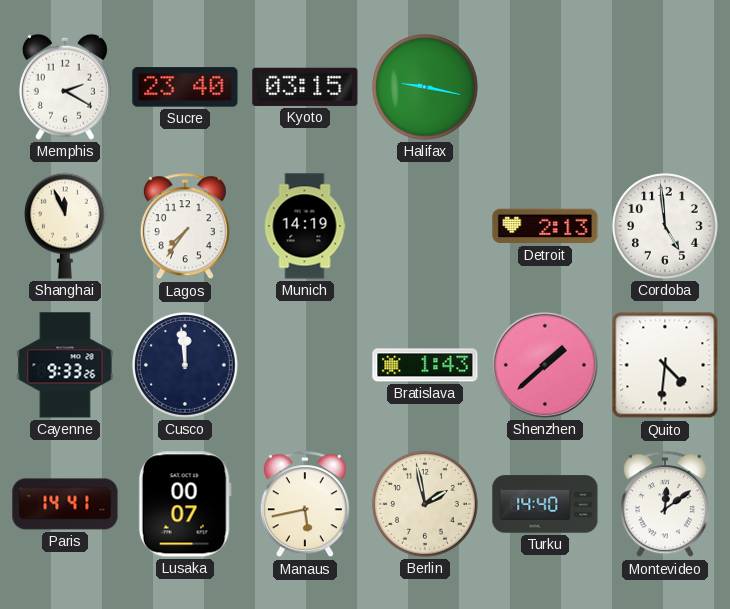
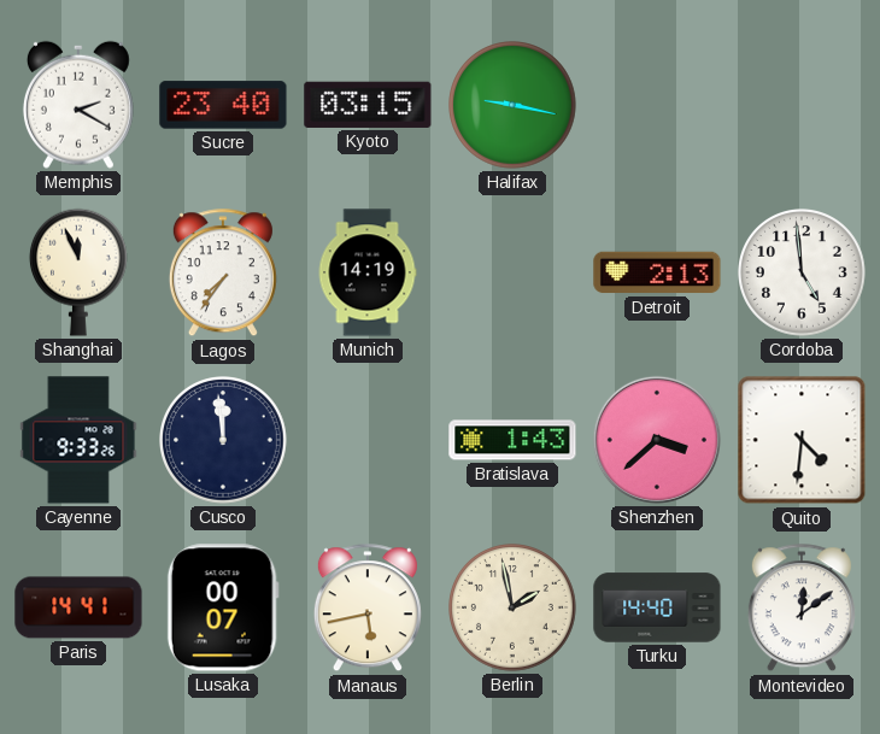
Shenzhen: 1:38 -> 3:38
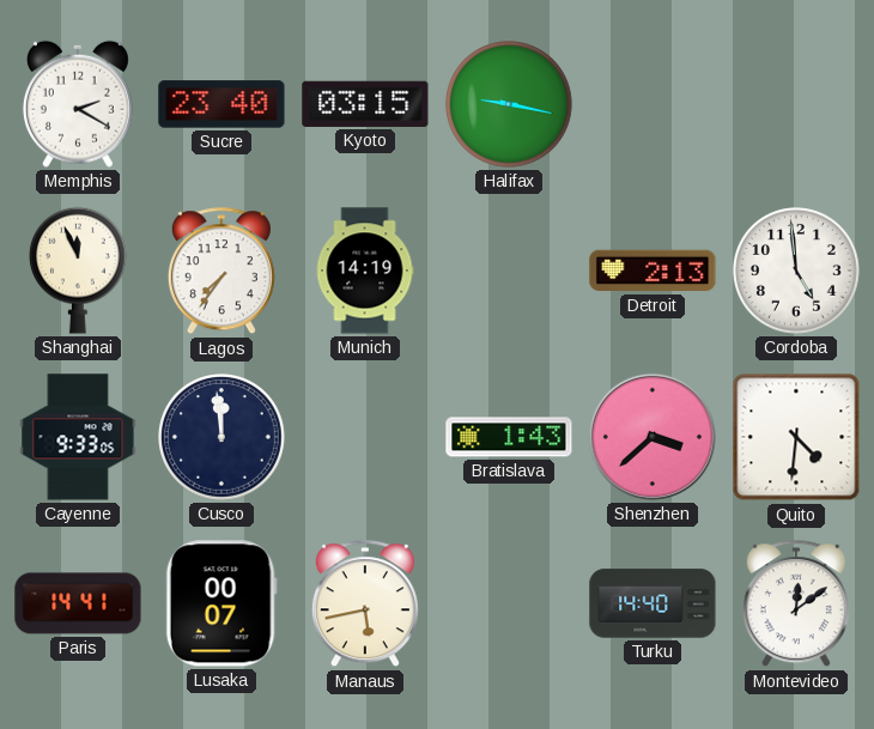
Cayenne: 9:33:26 -> 9:33:05
Berlin: 1:58 -> none
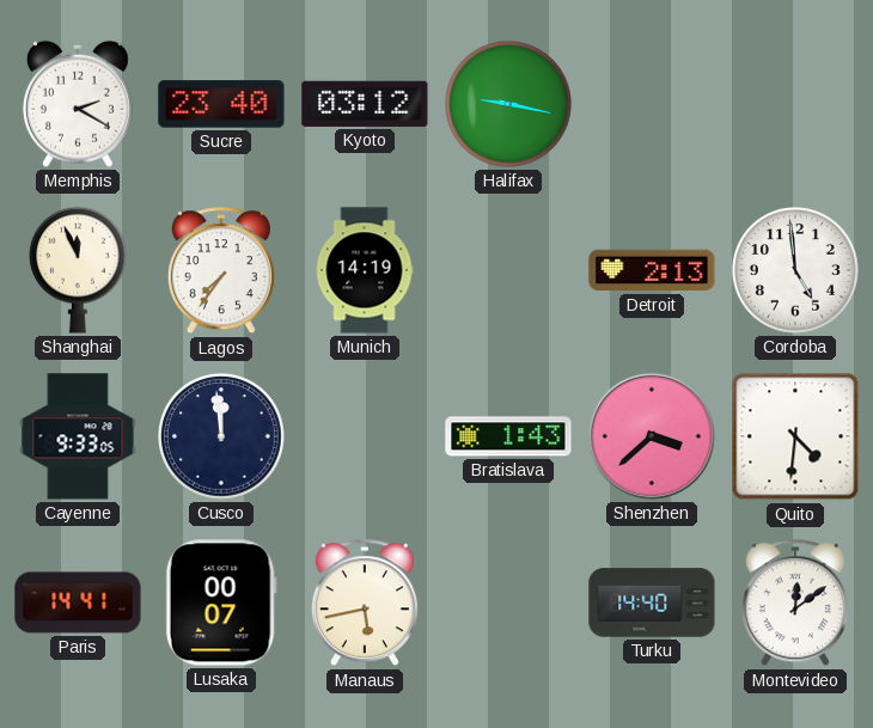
Kyoto: 03:15 -> 03:12
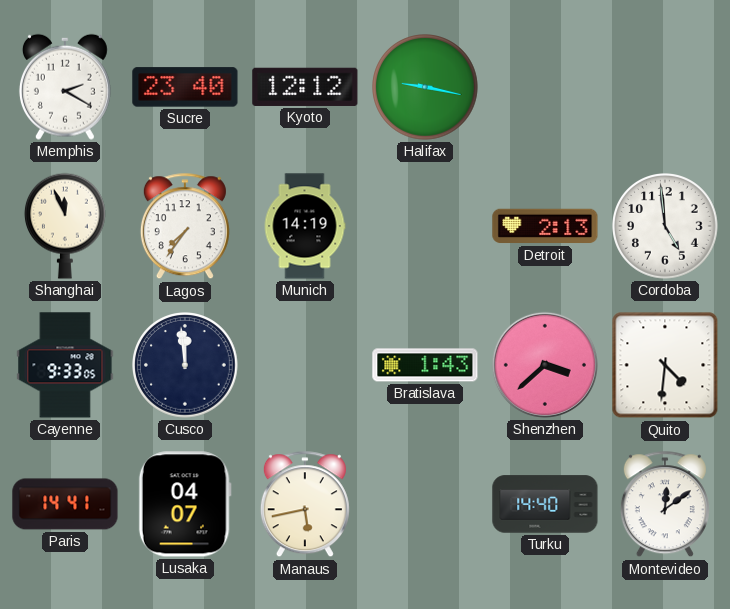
Kyoto: 03:12 -> 12:12
Lusaka: 00:07 -> 04:07
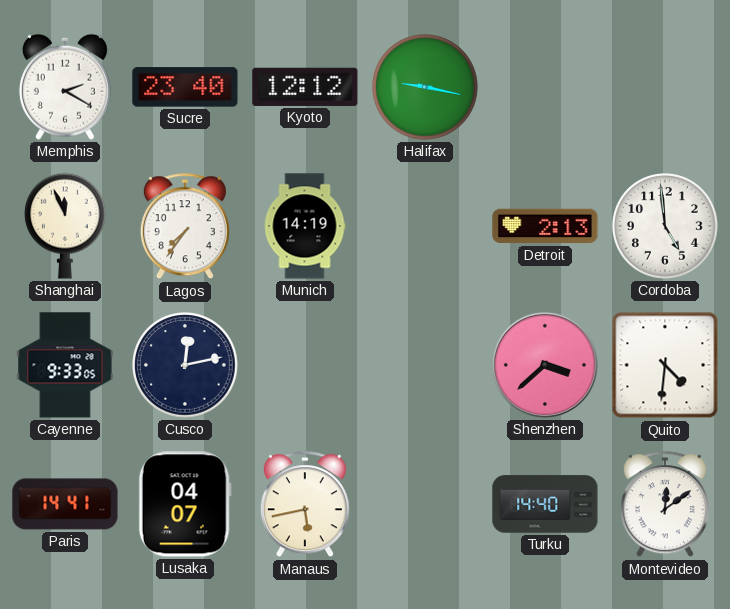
Cusco: 11:59 -> 12:13
Bratislava: 1:43 -> none
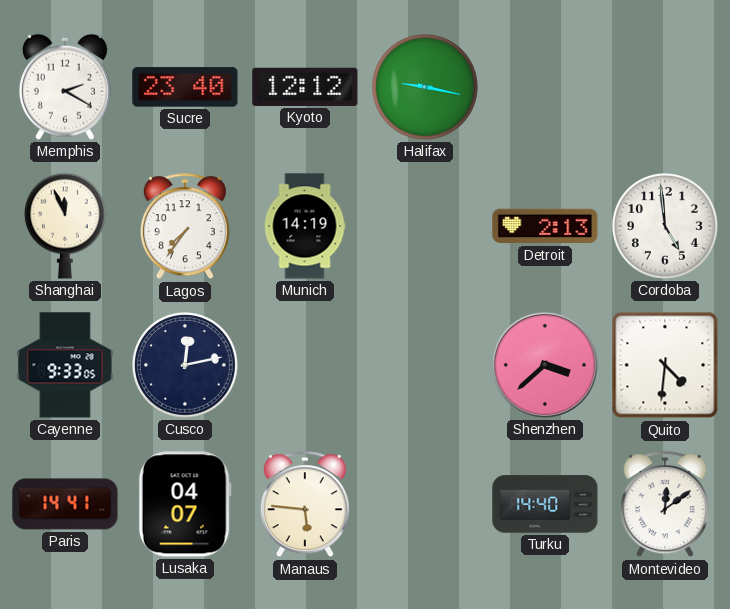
Manaus: 5:43 -> 5:46
